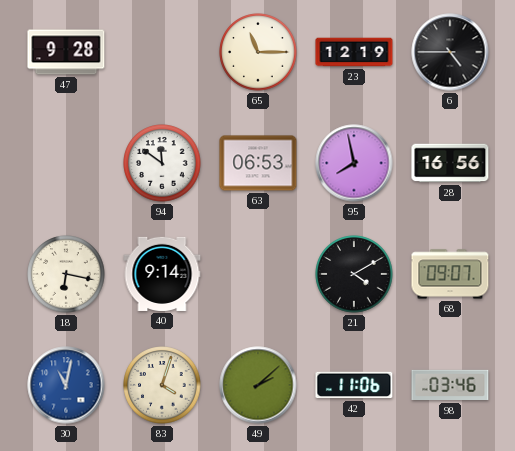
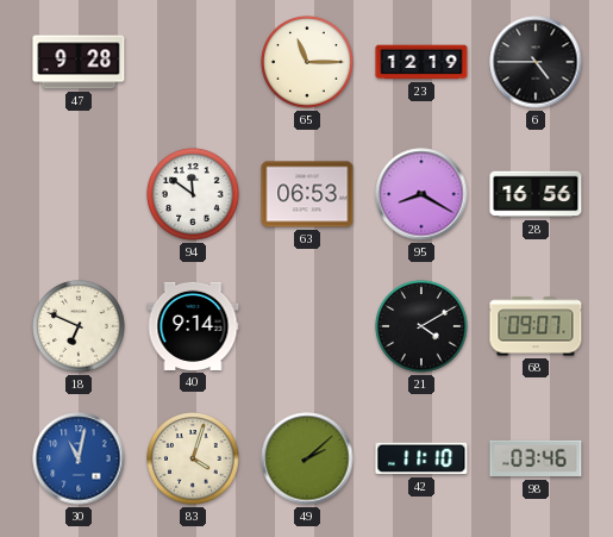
95: 7:58 -> 8:20
18: 6:17 -> 6:49
42: 11:06 -> 11:10
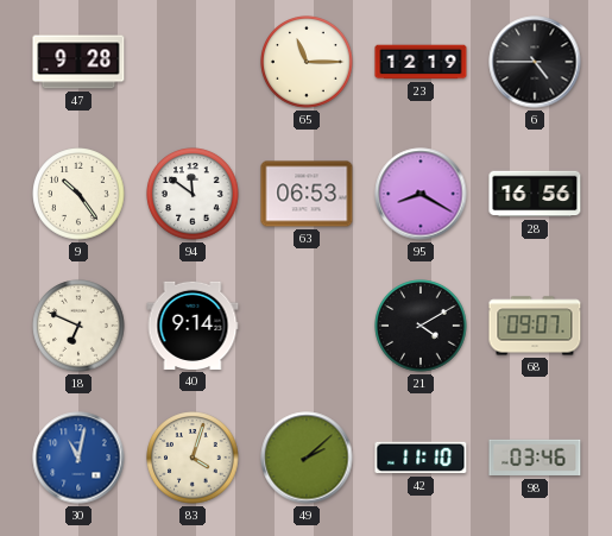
9: none -> 10:24
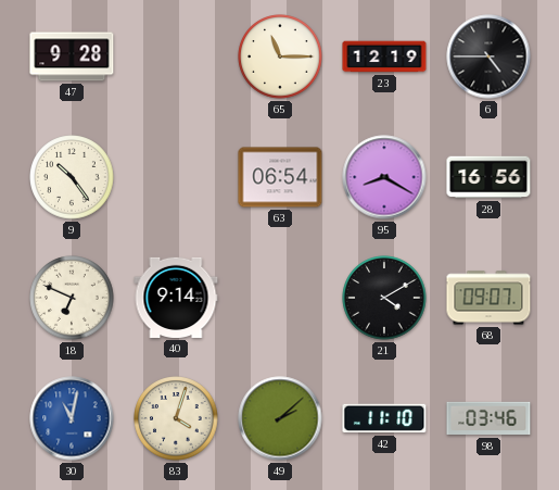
94: 11:51 -> none
63: 06:53 -> 06:54
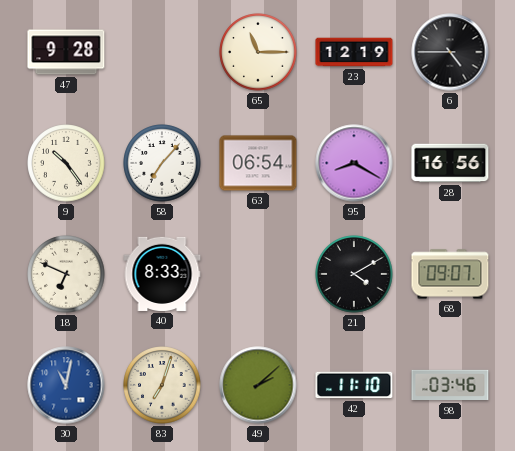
58: none -> 7:07
40: 9:14 -> 8:33
83: 4:03 -> 7:03
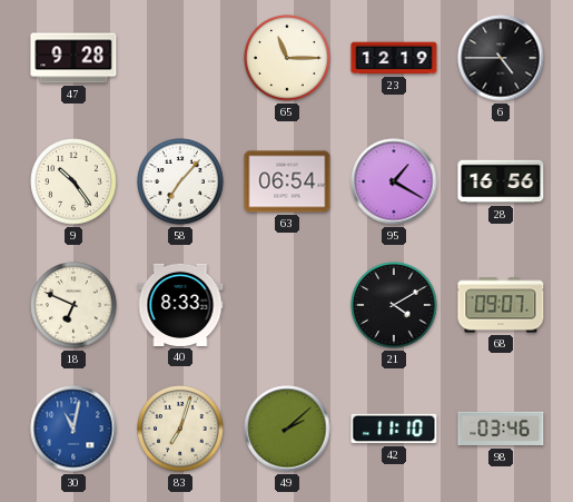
95: 8:20 -> 1:20
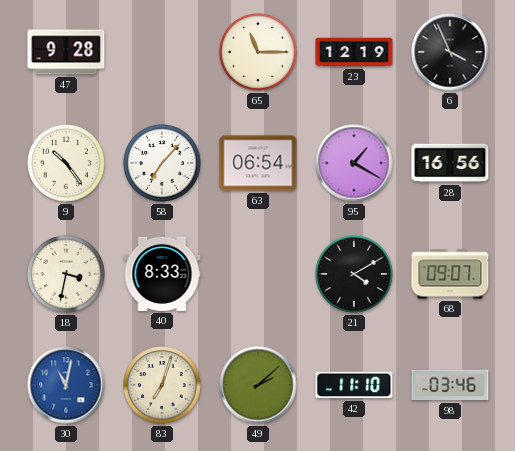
6: 4:45 -> 3:56
18: 6:49 -> 3:32
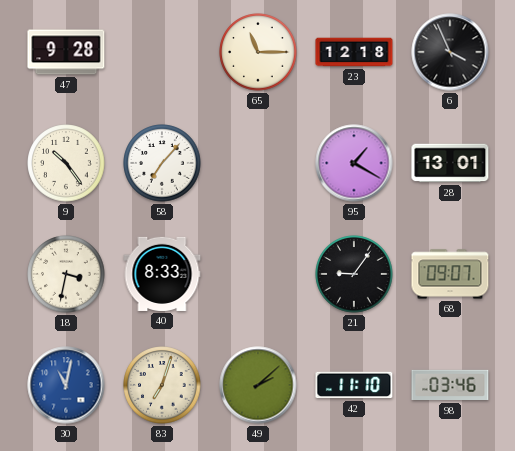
23: 12:19 -> 12:18
63: 06:54 -> none
28: 16:56 -> 13:01
21: 4:10 -> 9:06
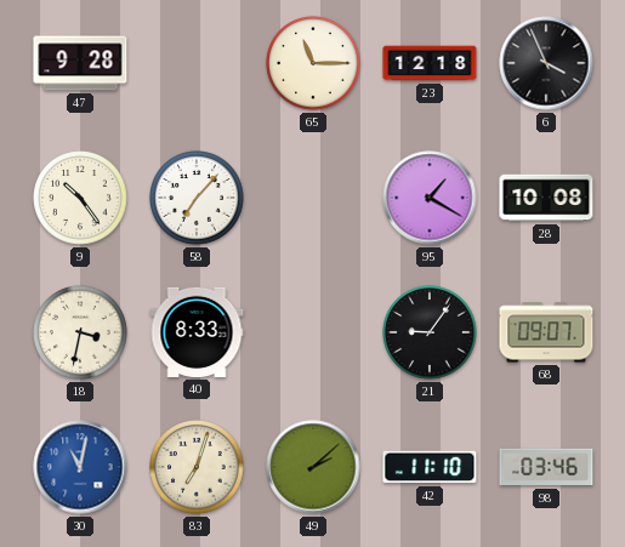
28: 13:01 -> 10:08
